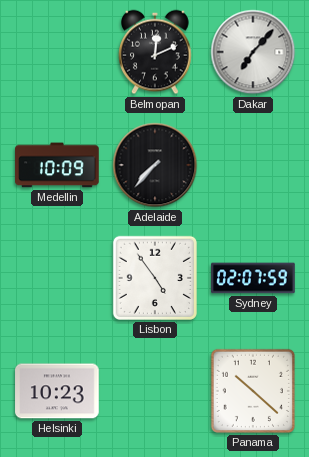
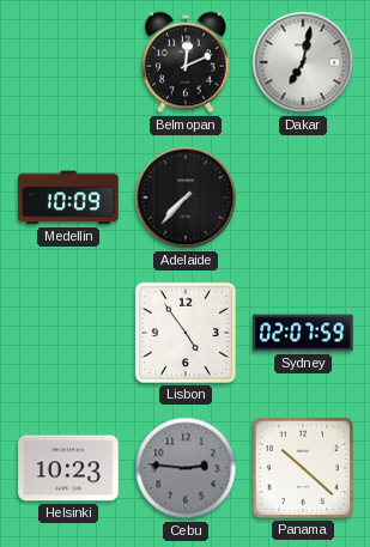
Dakar: 7:07 -> 7:02
Cebu: none -> 2:46
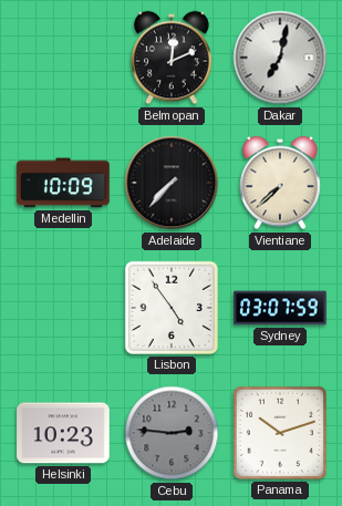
Vientiane: none -> 7:38
Sydney: 02:07 -> 03:07
Panama: 10:22 -> 10:12
